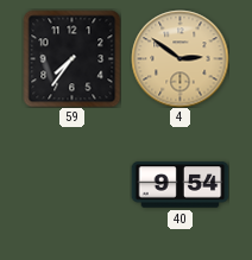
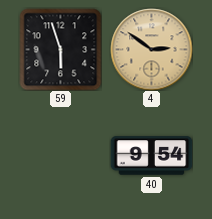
59: 7:36 -> 5:57
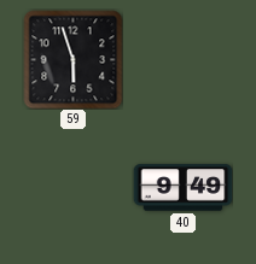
4: 2:51 -> none
40: 9:54 -> 9:49
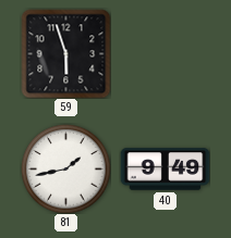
81: none -> 1:43
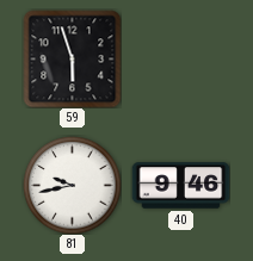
81: 1:43 -> 9:43
40: 9:49 -> 9:46
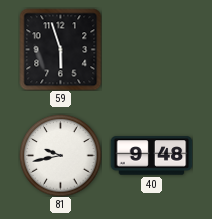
40: 9:46 -> 9:48
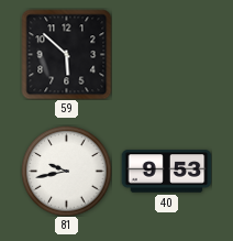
59: 5:57 -> 5:52
40: 9:48 -> 9:53
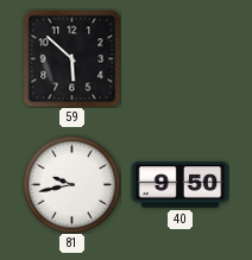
40: 9:53 -> 9:50
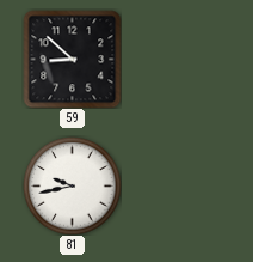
59: 5:52 -> 8:52
40: 9:50 -> none
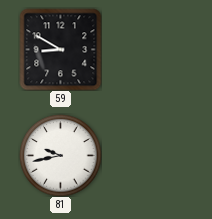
59: 8:52 -> 8:50
